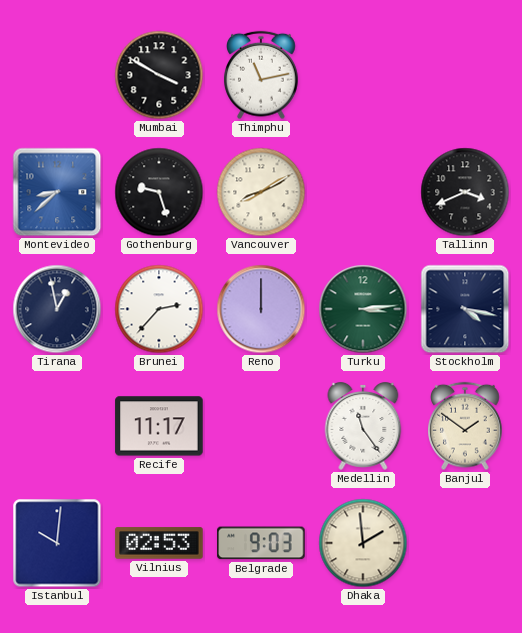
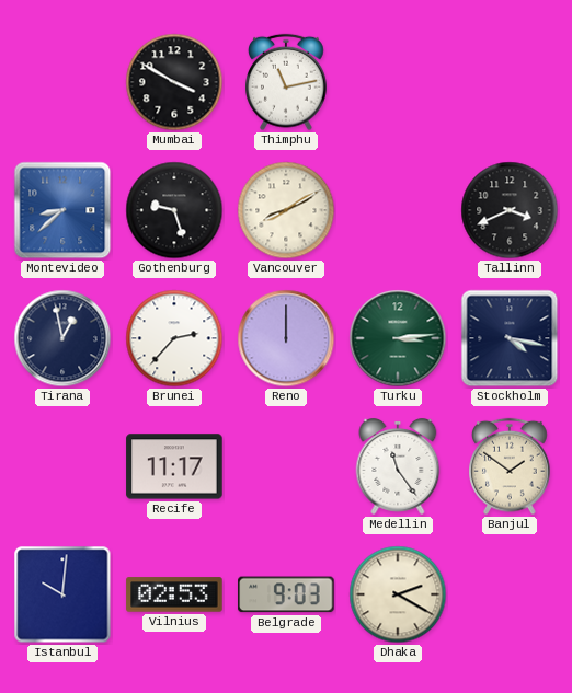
Dhaka: 1:59 -> 2:20
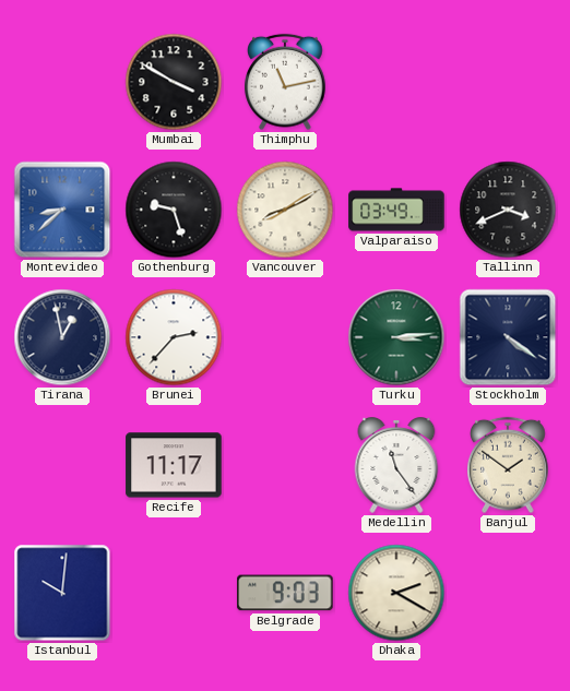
Valparaiso: none -> 03:49
Reno: 12:00 -> none
Stockholm: 4:17 -> 4:21
Vilnius: 02:53 -> none
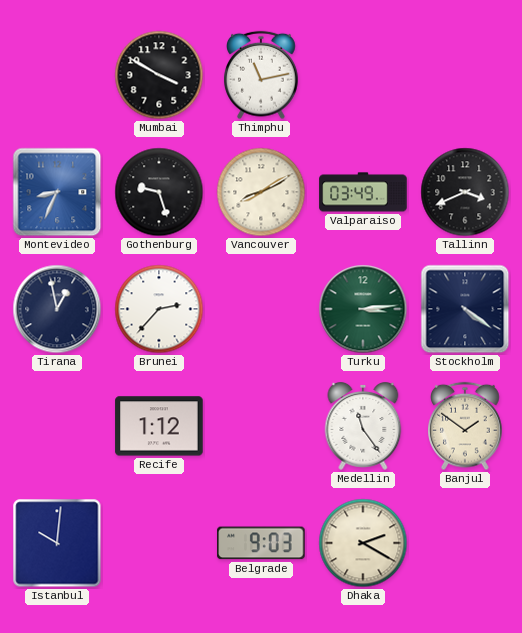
Montevideo: 8:38 -> 8:34
Recife: 11:17 -> 1:12
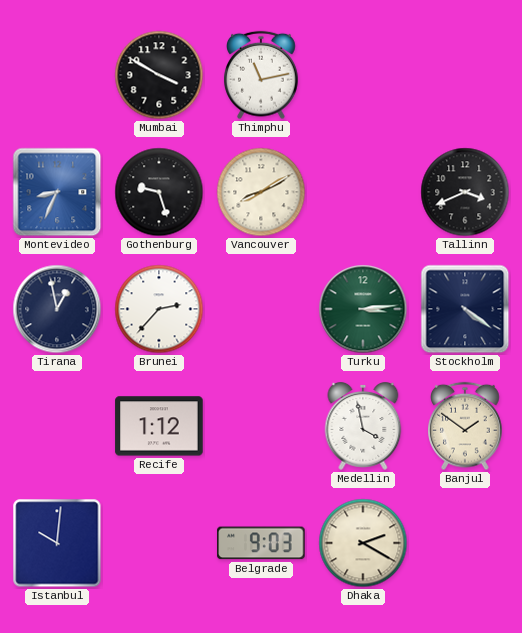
Valparaiso: 03:49 -> none
Medellin: 11:24 -> 3:58
